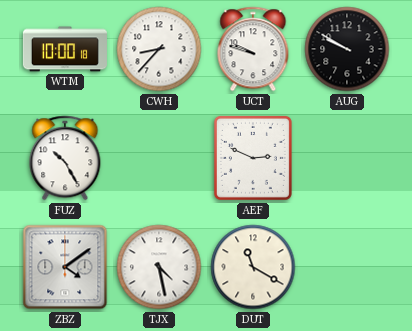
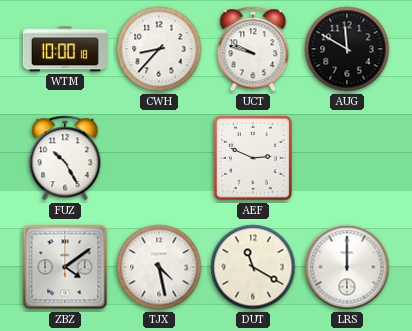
AUG: 9:50 -> 11:50
LRS: none -> 12:00
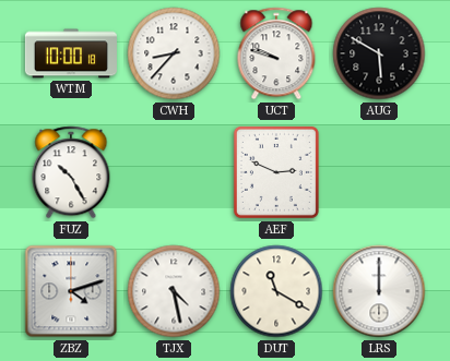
AUG: 11:50 -> 5:50
ZBZ: 4:09 -> 4:12
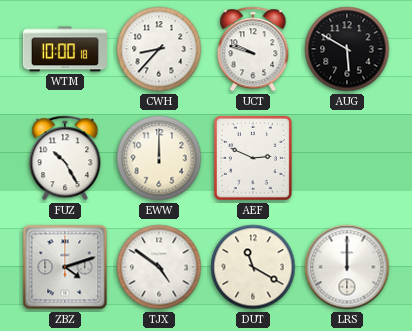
EWW: none -> 12:00
TJX: 4:28 -> 4:51
